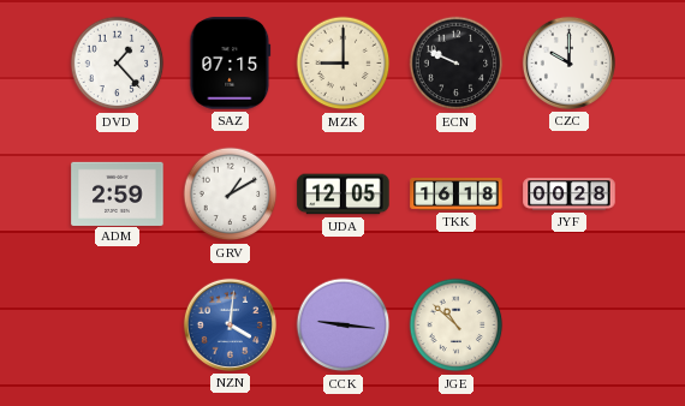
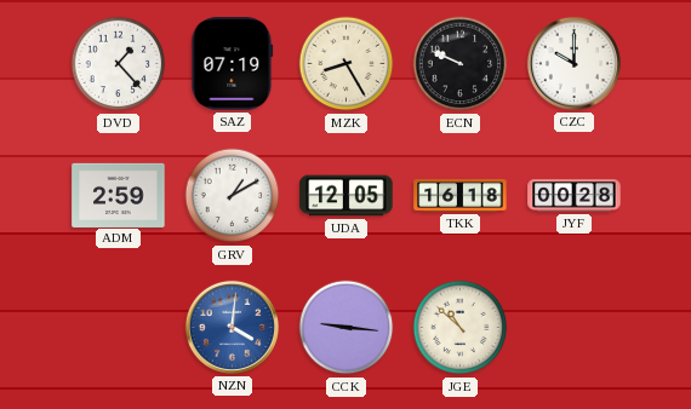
SAZ: 07:15 -> 07:19
MZK: 9:00 -> 8:25
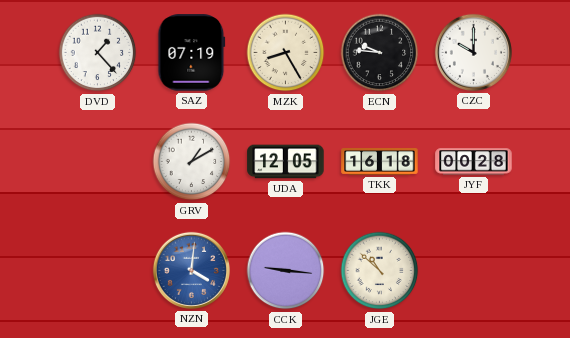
ECN: 9:49 -> 9:46
ADM: 2:59 -> none
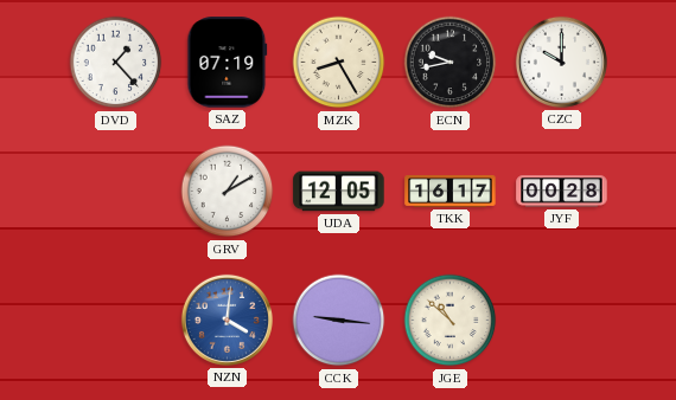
ECN: 9:46 -> 9:43
TKK: 16:18 -> 16:17
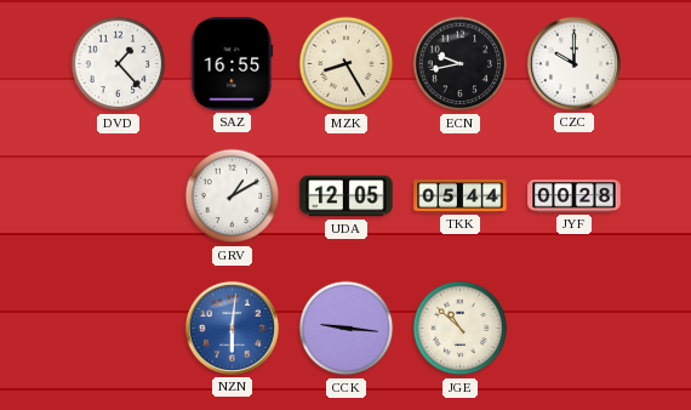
SAZ: 07:19 -> 16:55
TKK: 16:17 -> 05:44
NZN: 4:01 -> 6:01
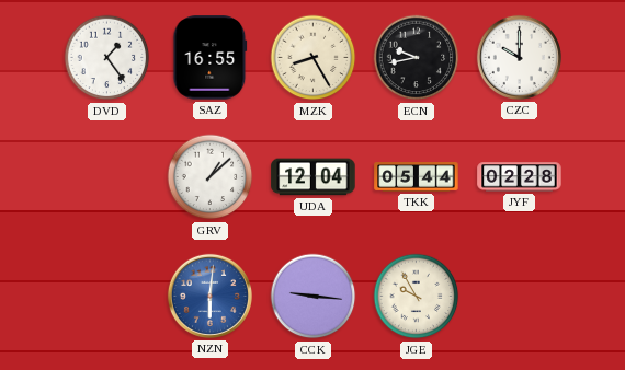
DVD: 1:23 -> 1:24
GRV: 1:10 -> 1:08
UDA: 12:05 -> 12:04
JYF: 00:28 -> 02:28
JGE: 10:52 -> 9:55
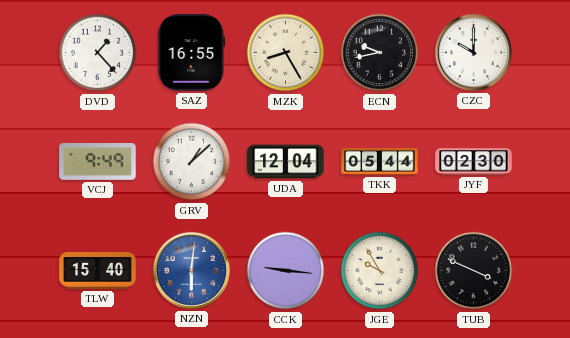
DVD: 1:24 -> 1:23
VCJ: none -> 9:49
JYF: 02:28 -> 02:30
TLW: none -> 15:40
TUB: none -> 3:49
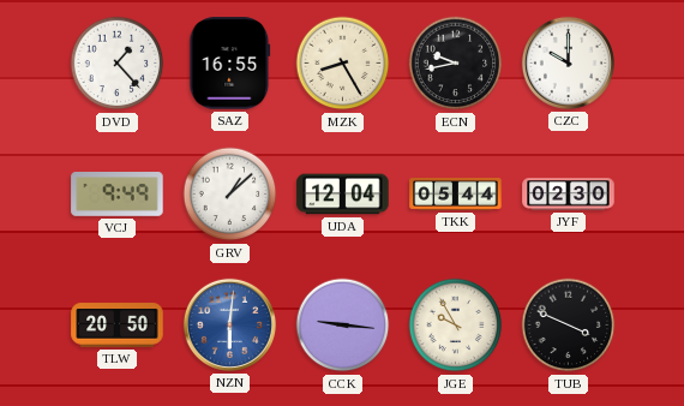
TLW: 15:40 -> 20:50
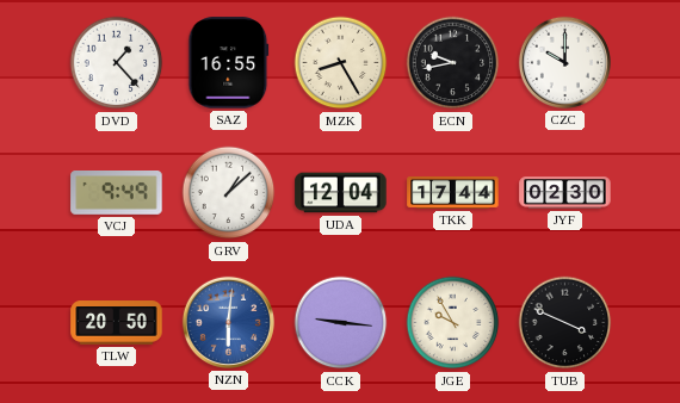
TKK: 05:44 -> 17:44
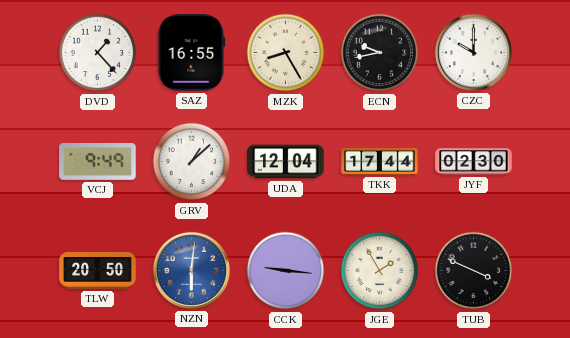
JGE: 9:55 -> 1:55
